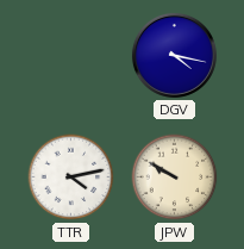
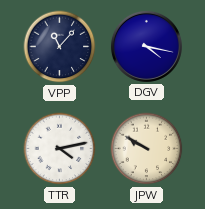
VPP: none -> 11:07
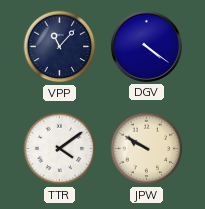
DGV: 4:17 -> 4:21
TTR: 4:13 -> 4:09
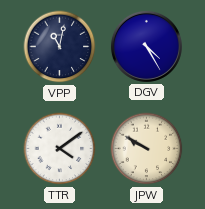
VPP: 11:07 -> 11:02
DGV: 4:21 -> 4:25
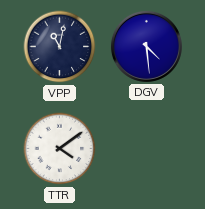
DGV: 4:25 -> 4:29
JPW: 9:50 -> none
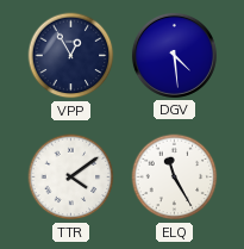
VPP: 11:02 -> 12:55
ELQ: none -> 11:25
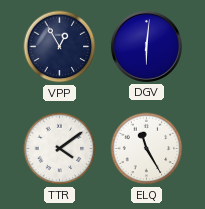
DGV: 4:29 -> 6:01
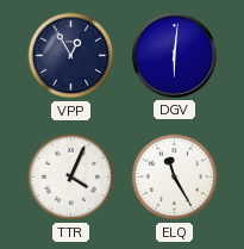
TTR: 4:09 -> 4:04
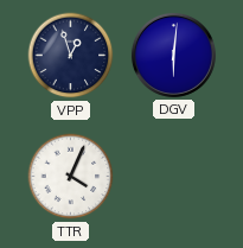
VPP: 12:55 -> 12:57
ELQ: 11:25 -> none
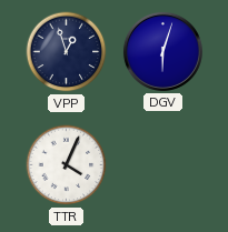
DGV: 6:01 -> 6:03
